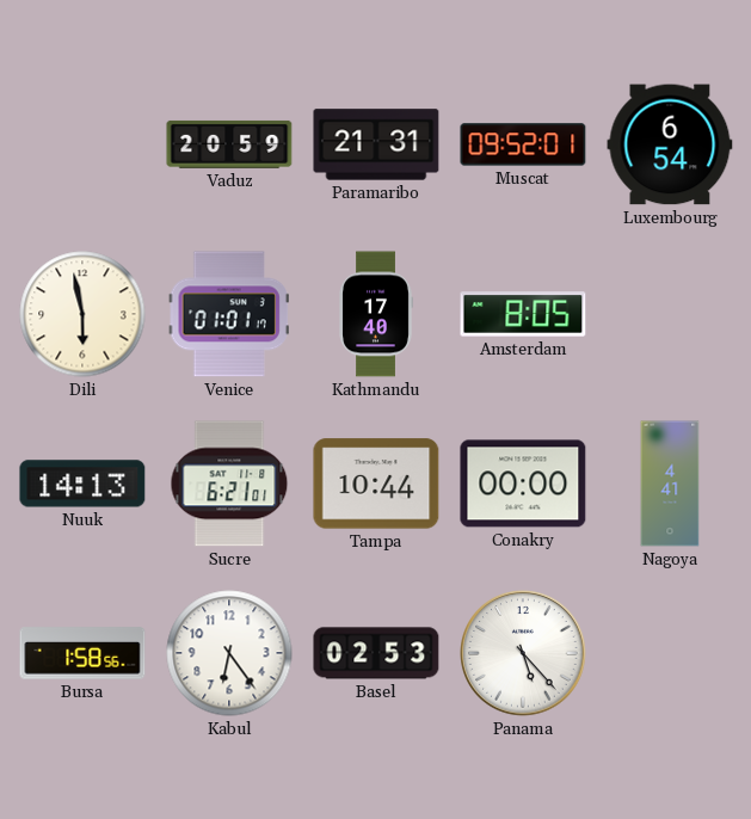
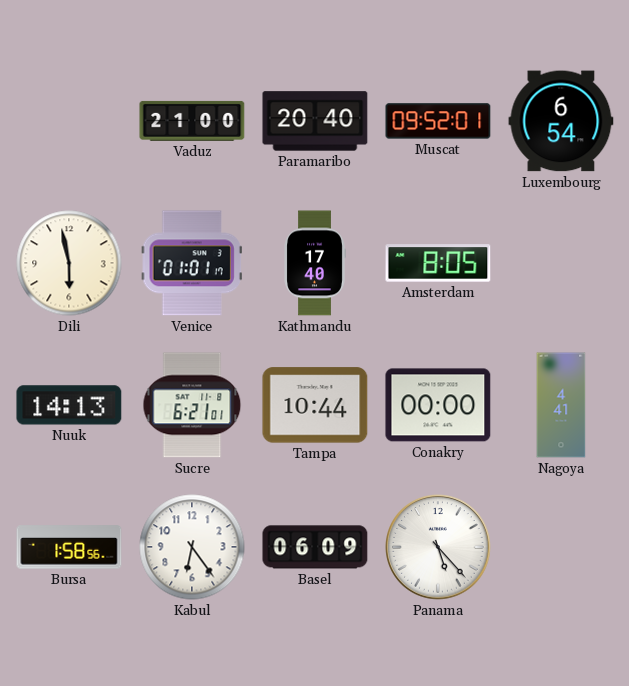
Vaduz: 20:59 -> 21:00
Paramaribo: 21:31 -> 20:40
Basel: 02:53 -> 06:09
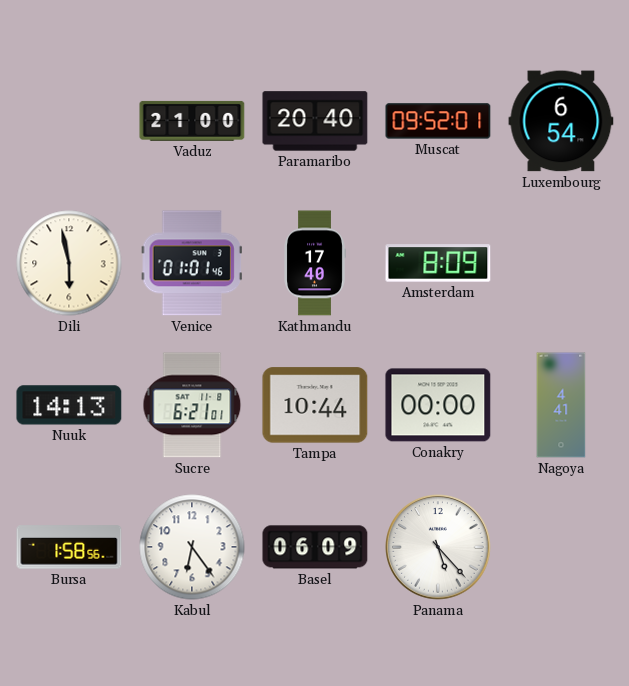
Venice: 01:01:17 -> 01:01:46
Amsterdam: 8:05 -> 8:09
